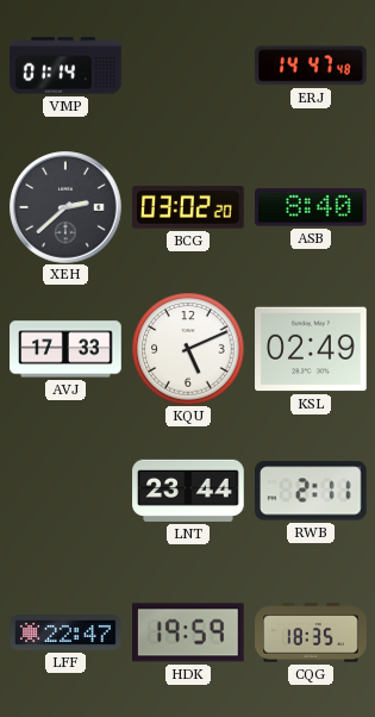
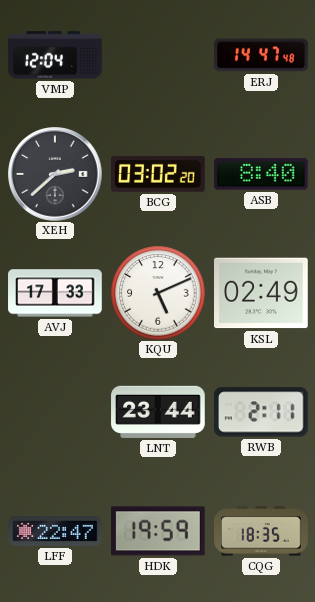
VMP: 01:14 -> 12:04
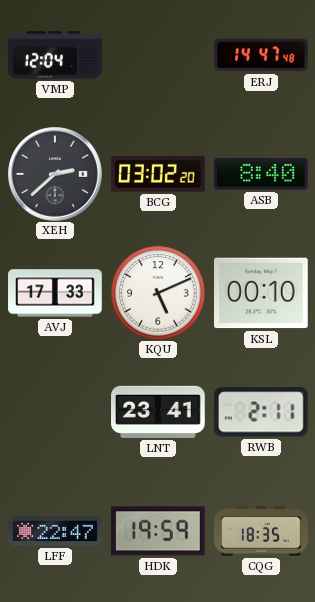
KSL: 02:49 -> 00:10
LNT: 23:44 -> 23:41
